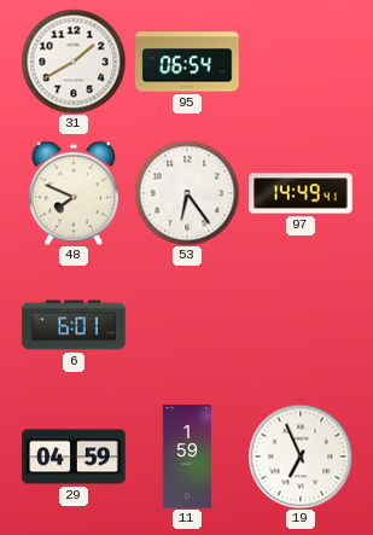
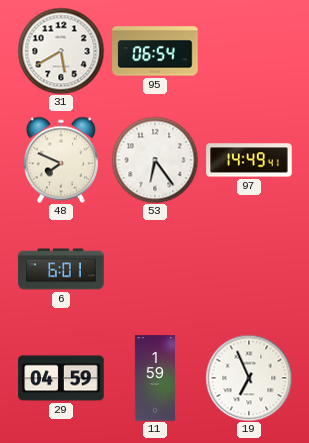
31: 1:40 -> 5:40
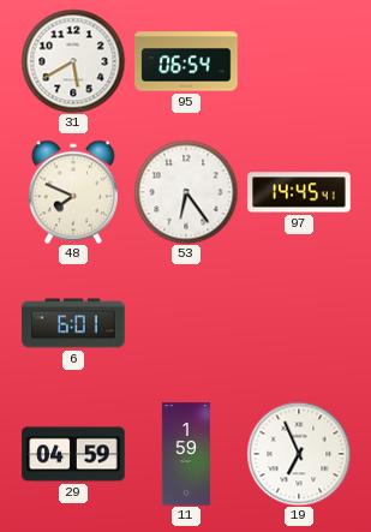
97: 14:49 -> 14:45
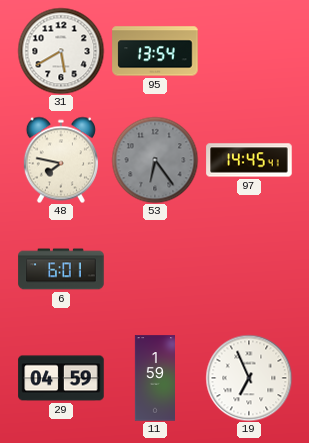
95: 06:54 -> 13:54
48: 7:49 -> 7:47
53 dial: white -> grey
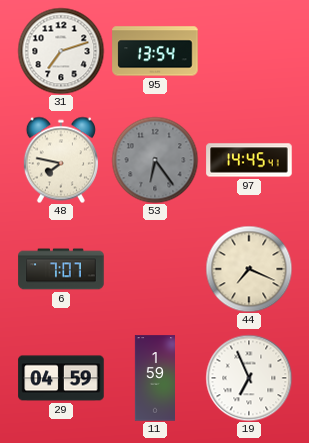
31: 5:40 -> 7:12
6: 6:01 -> 7:07
44: none -> 7:19
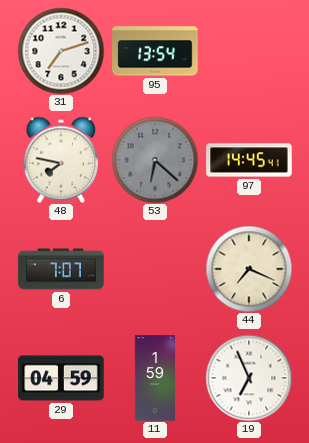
53: 6:24 -> 6:22
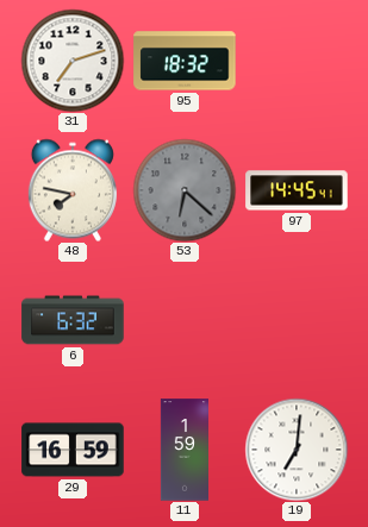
95: 13:54 -> 18:32
6: 7:07 -> 6:32
44: 7:19 -> none
29: 04:59 -> 16:59
19: 6:56 -> 7:01
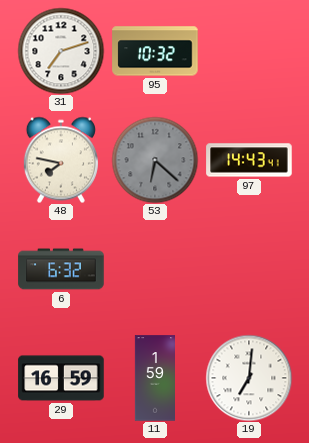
95: 18:32 -> 10:32
97: 14:45 -> 14:43
